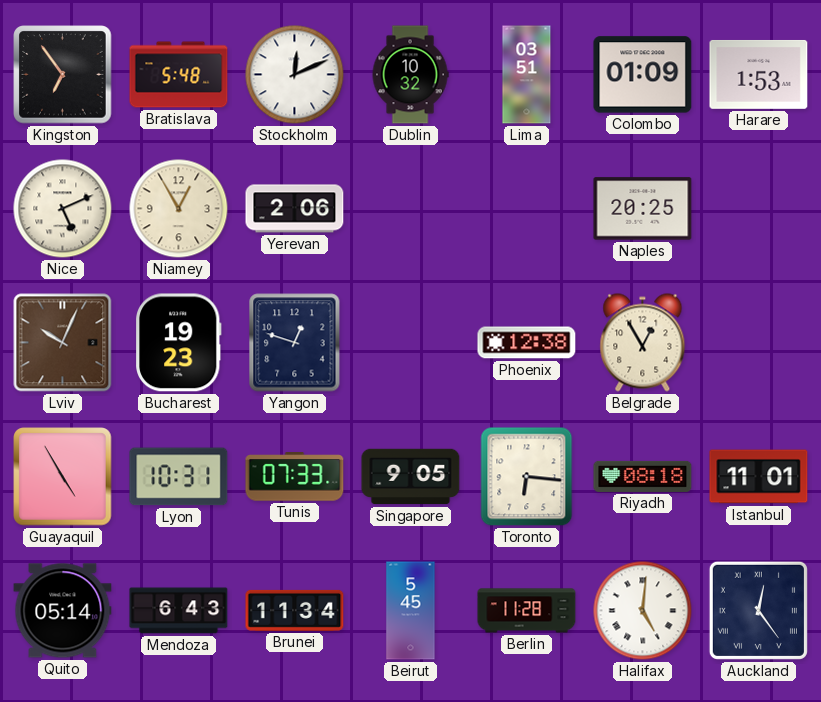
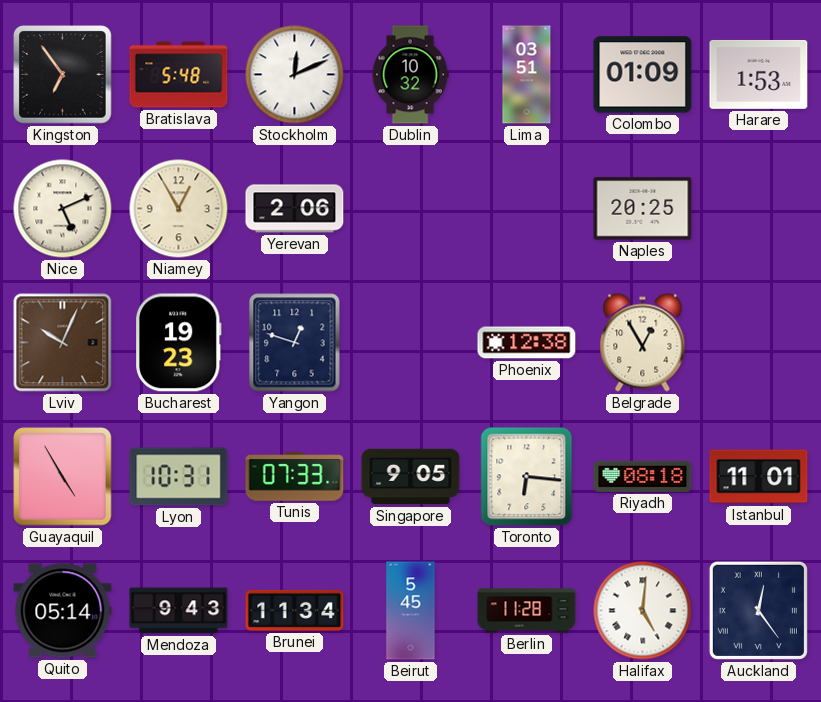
Mendoza: 6:43 -> 9:43
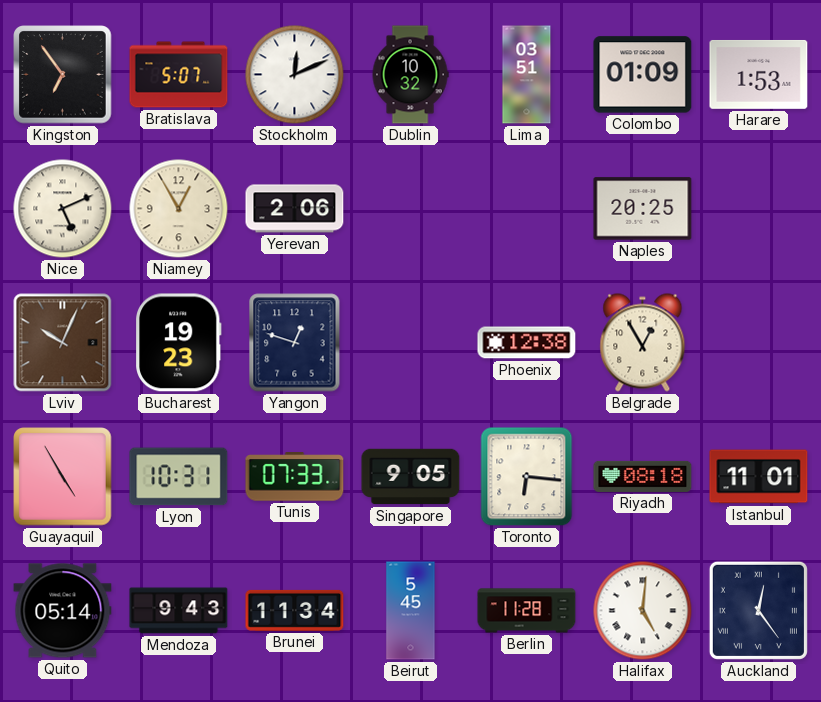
Bratislava: 5:48 -> 5:07
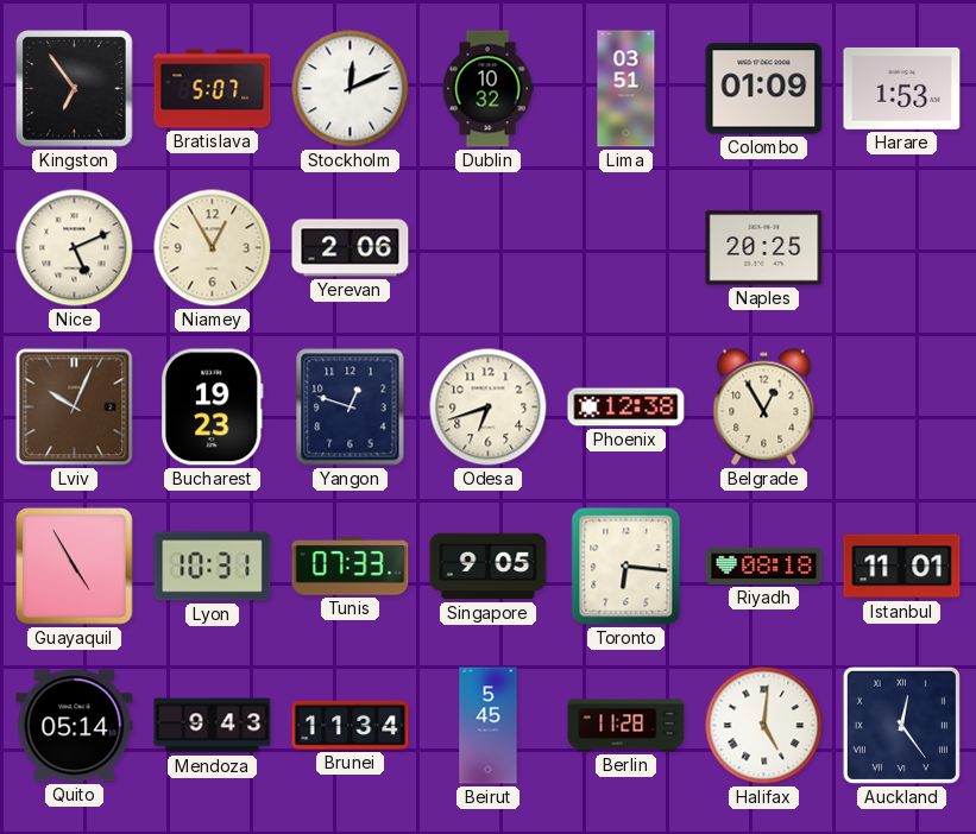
Odesa: none -> 6:42
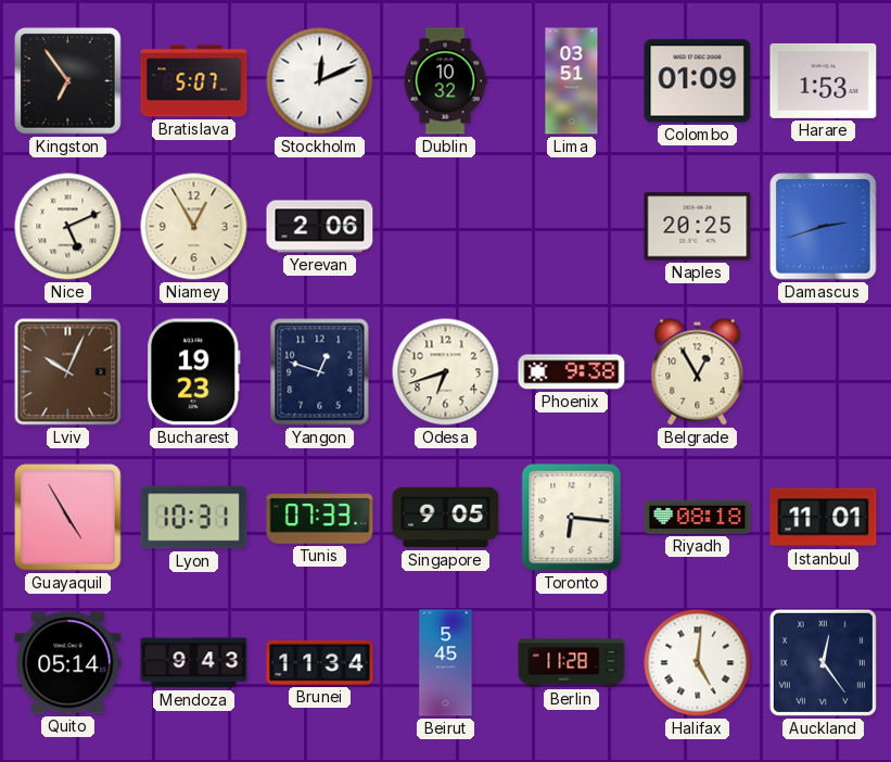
Damascus: none -> 2:42
Phoenix: 12:38 -> 9:38
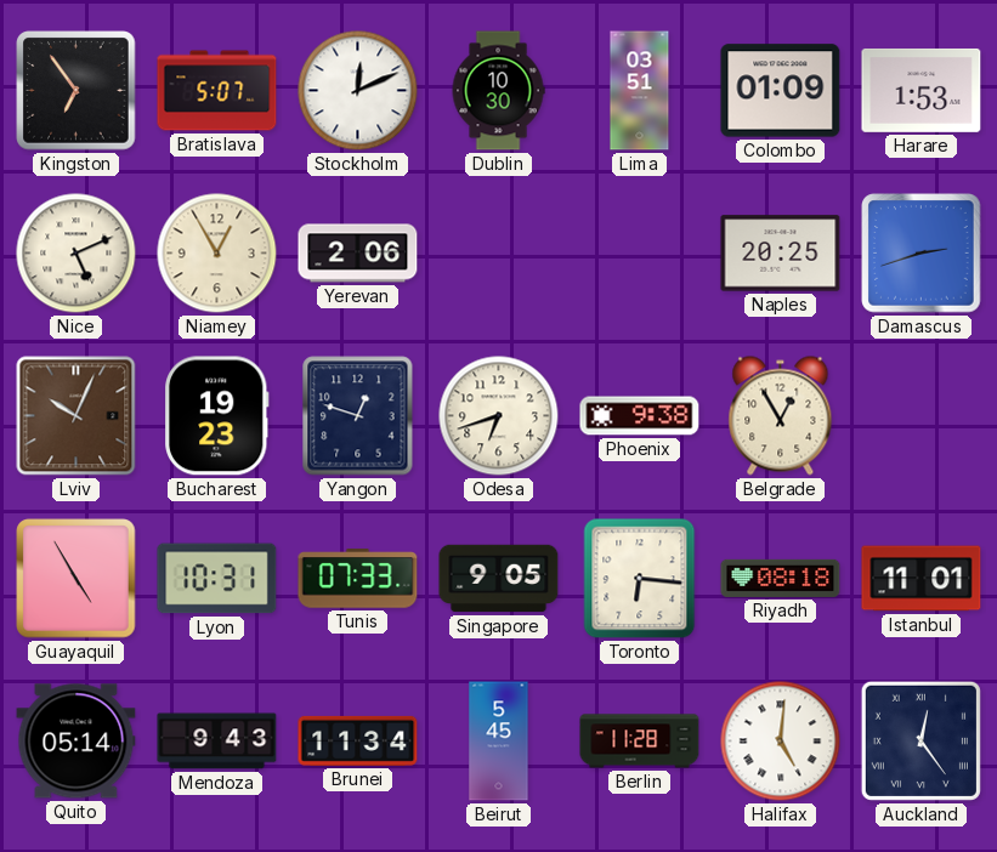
Dublin: 10:32 -> 10:30
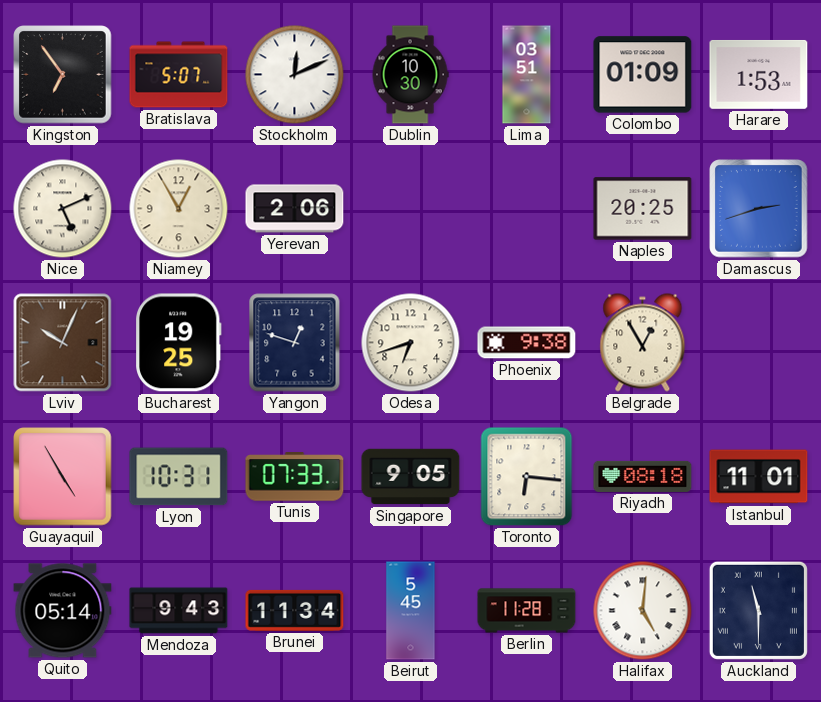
Bucharest: 19:23 -> 19:25
Auckland: 12:24 -> 11:30
